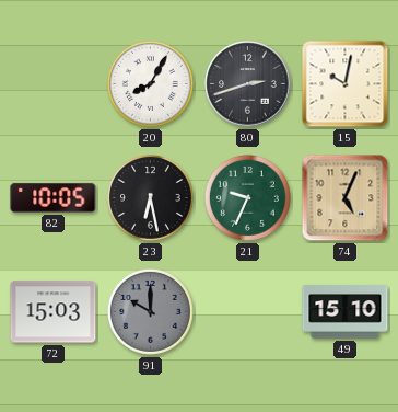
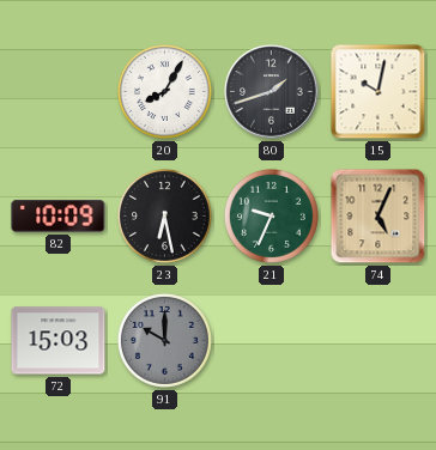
80: 2:42 -> 1:42
82: 10:05 -> 10:09
49: 15:10 -> none
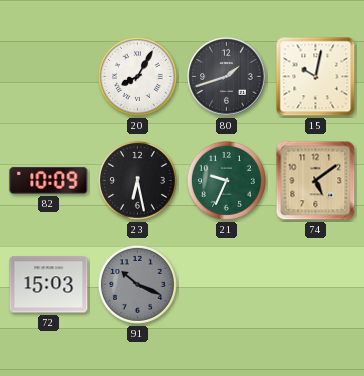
74: 5:04 -> 5:09
91: 10:00 -> 10:19
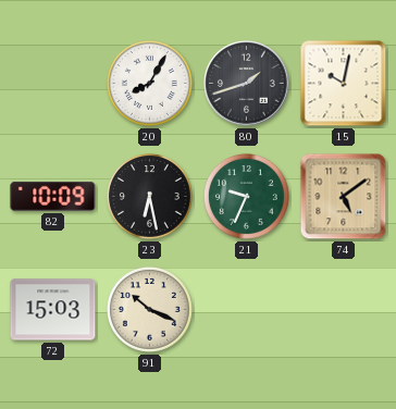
91 dial: grey -> cream
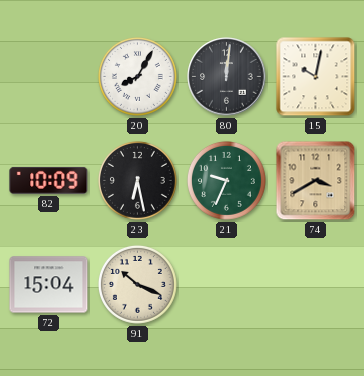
80: 1:42 -> 12:01
74: 5:09 -> 3:40
72: 15:03 -> 15:04
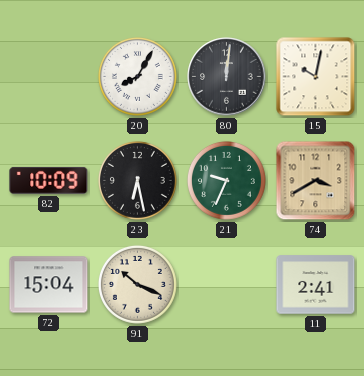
11: none -> 2:41
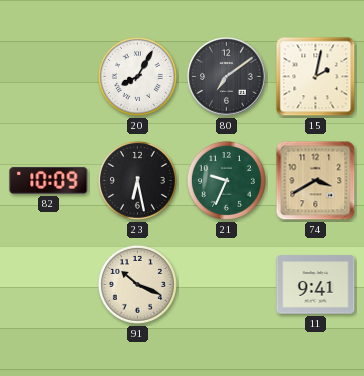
80: 12:01 -> 7:09
15: 10:02 -> 2:02
72: 15:04 -> none
11: 2:41 -> 9:41
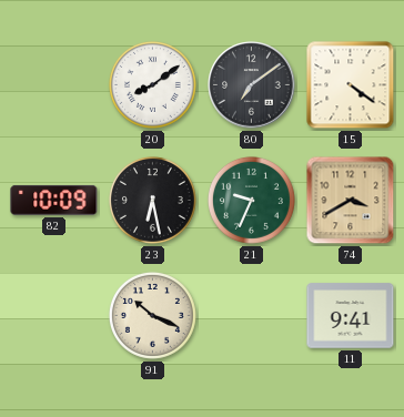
20: 8:05 -> 8:09
15: 2:02 -> 4:21
